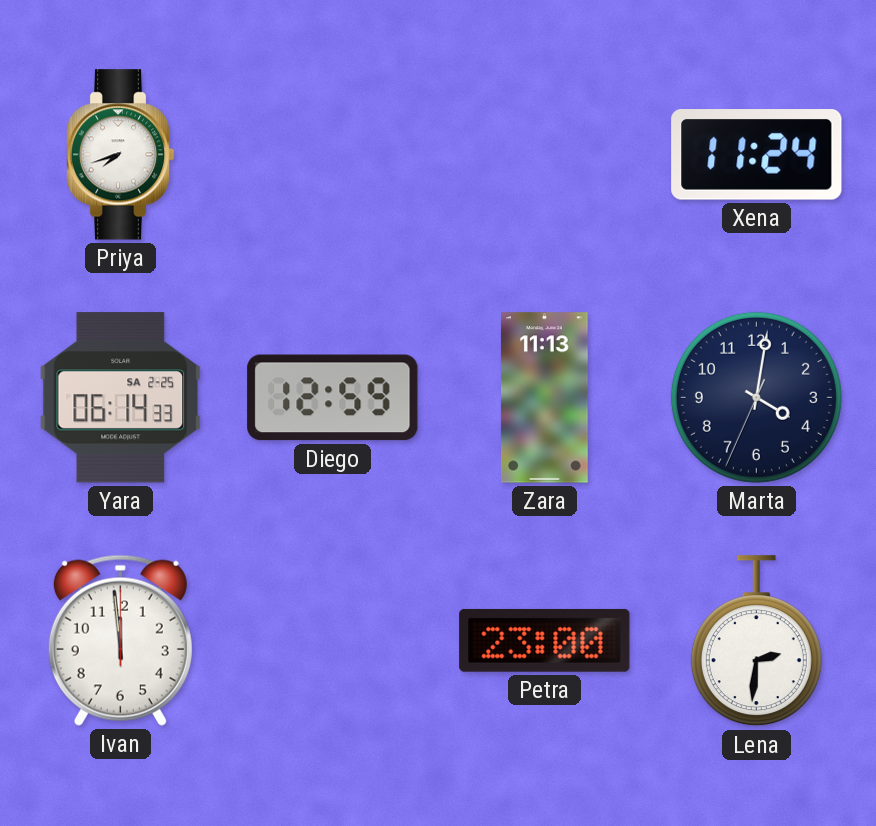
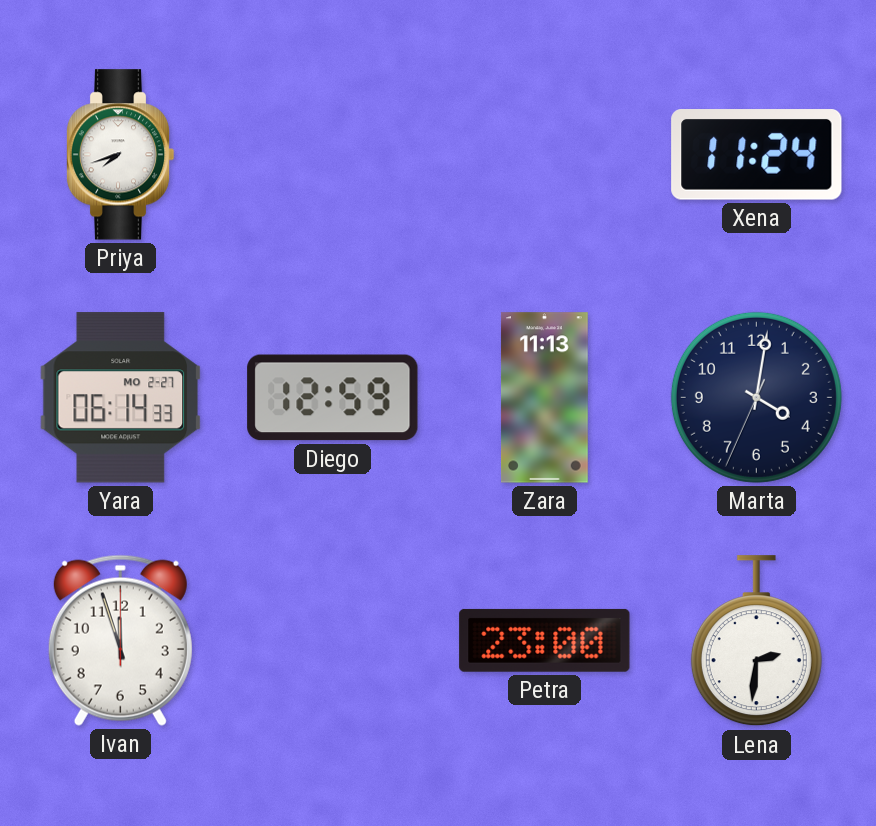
Yara date: SA 2-25 -> MO 2-27
Ivan: 11:59 -> 11:57
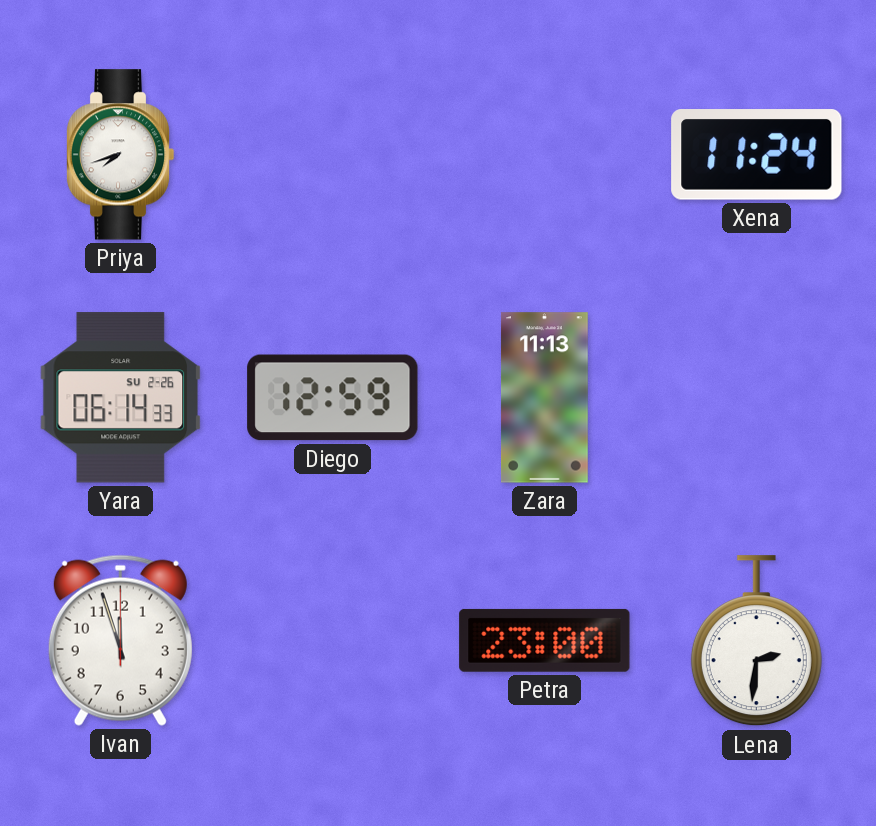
Yara date: MO 2-27 -> SU 2-26
Marta: 4:01 -> none
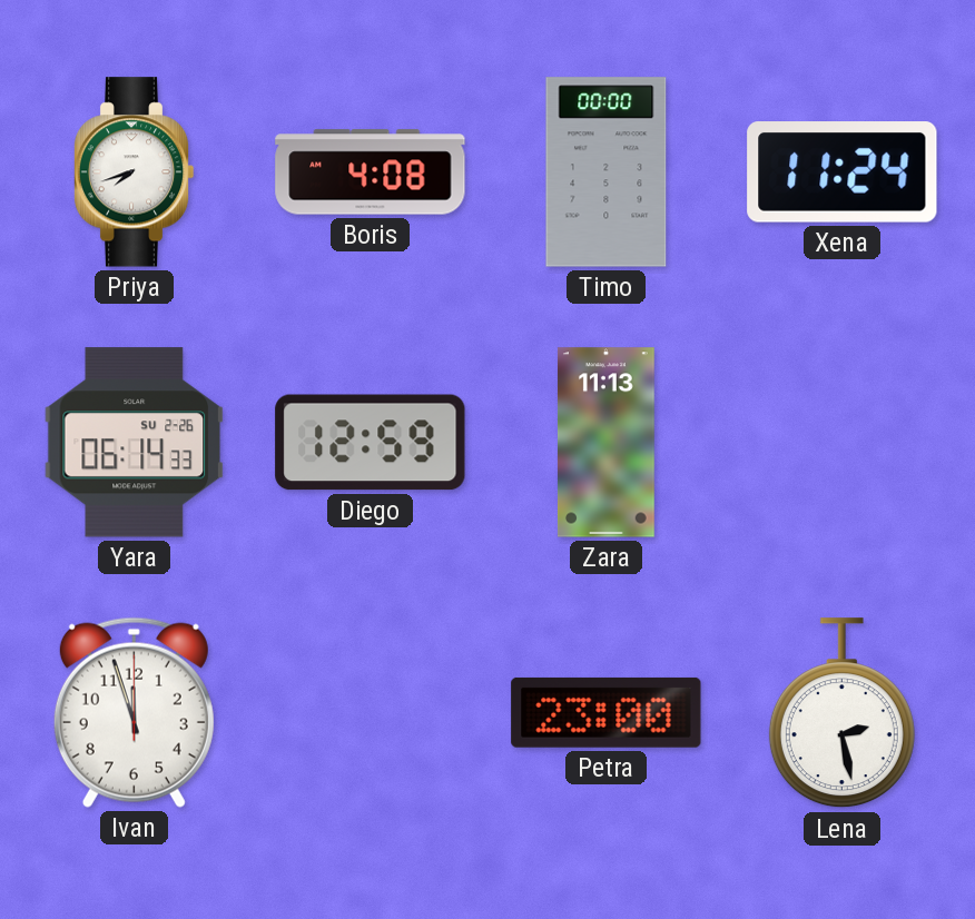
Boris: none -> 4:08
Timo: none -> 00:00
Lena: 2:31 -> 2:28
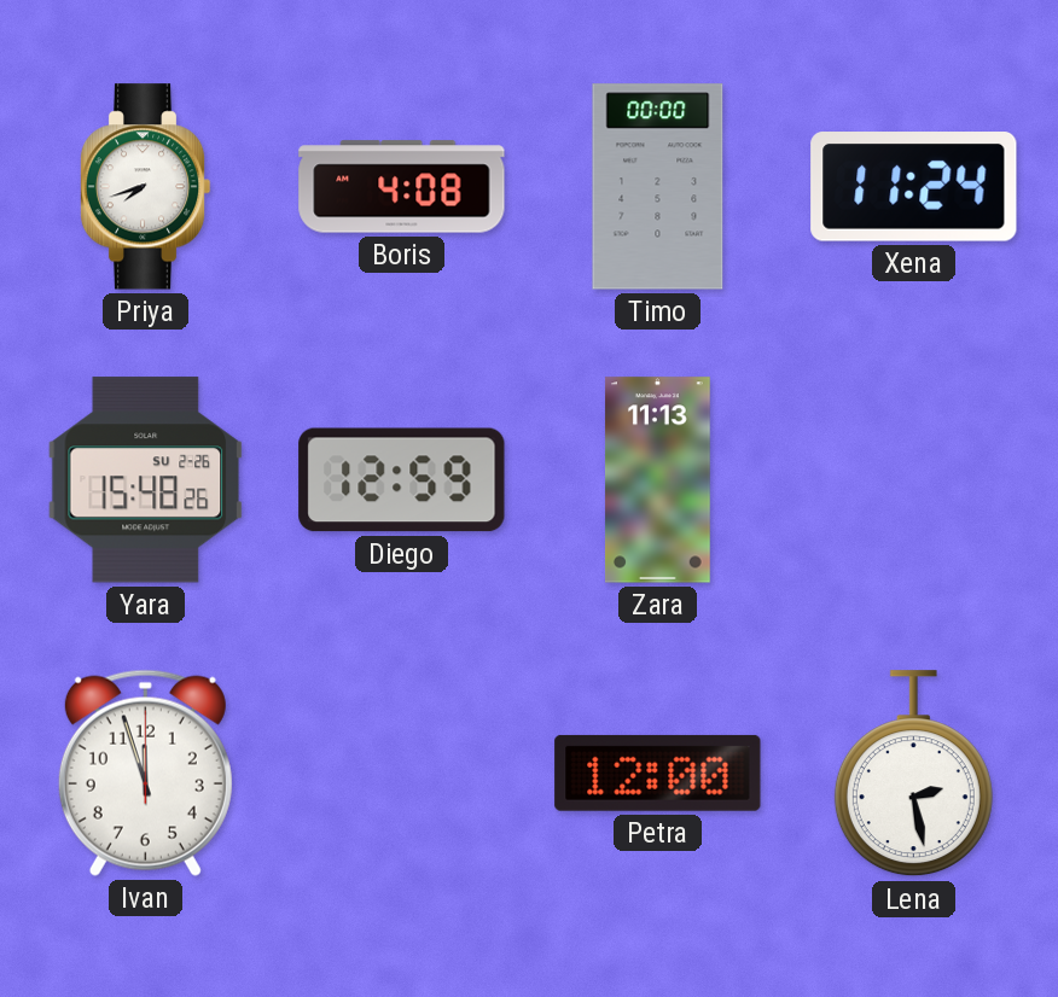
Yara: 06:14 -> 15:48
Petra: 23:00 -> 12:00
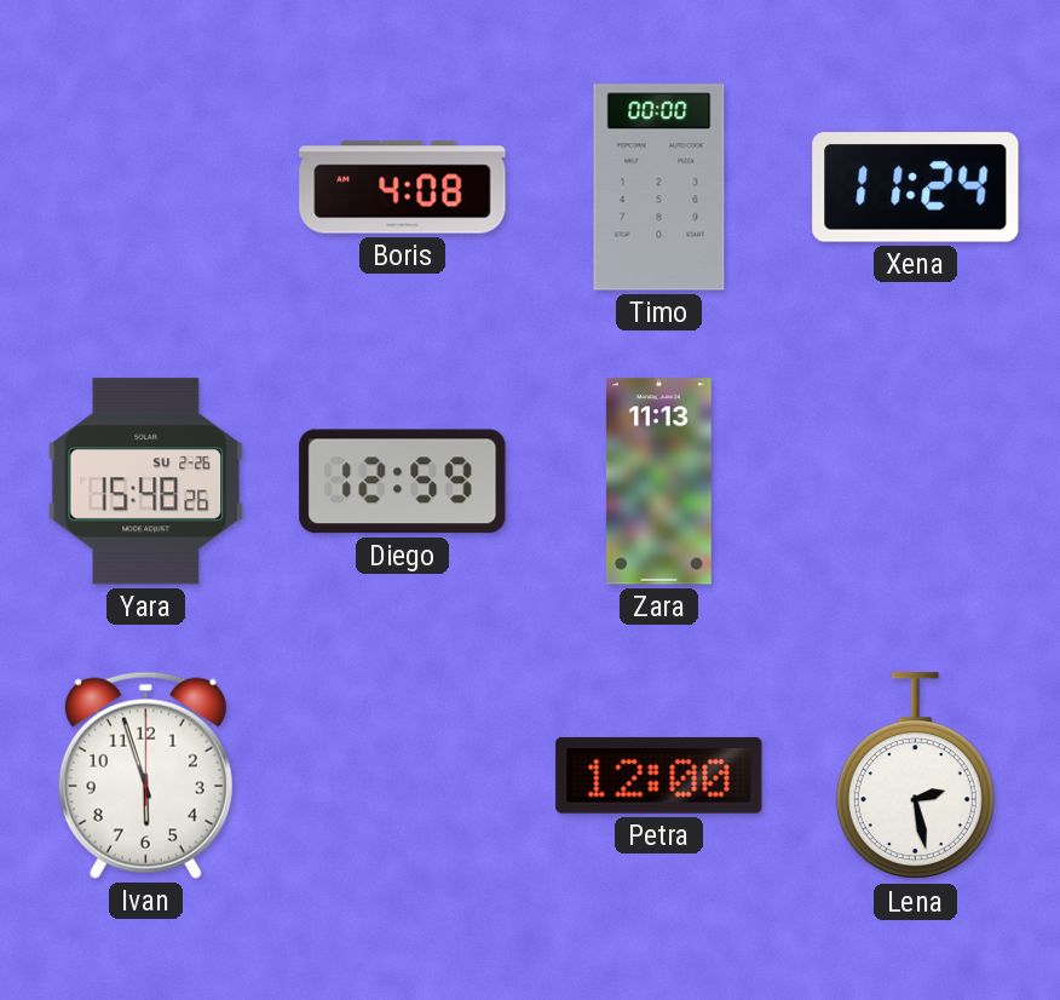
Priya: 7:42 -> none
Ivan: 11:57 -> 5:57
